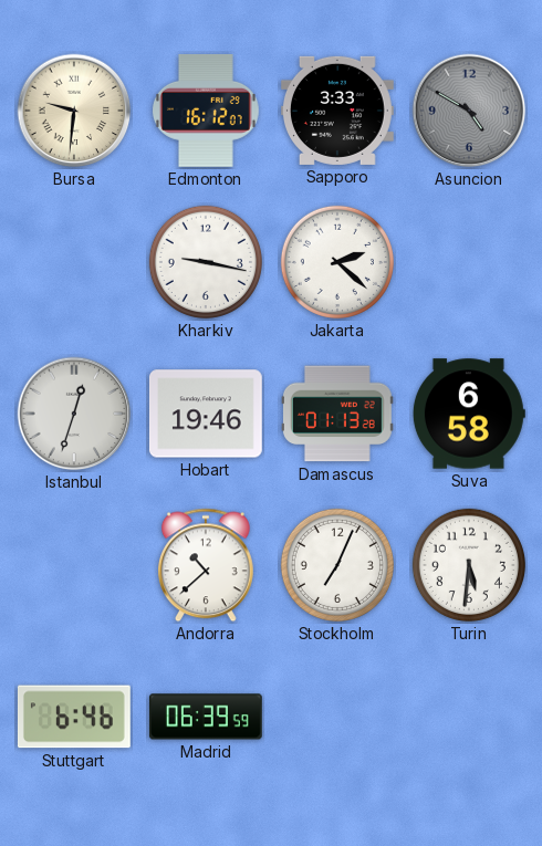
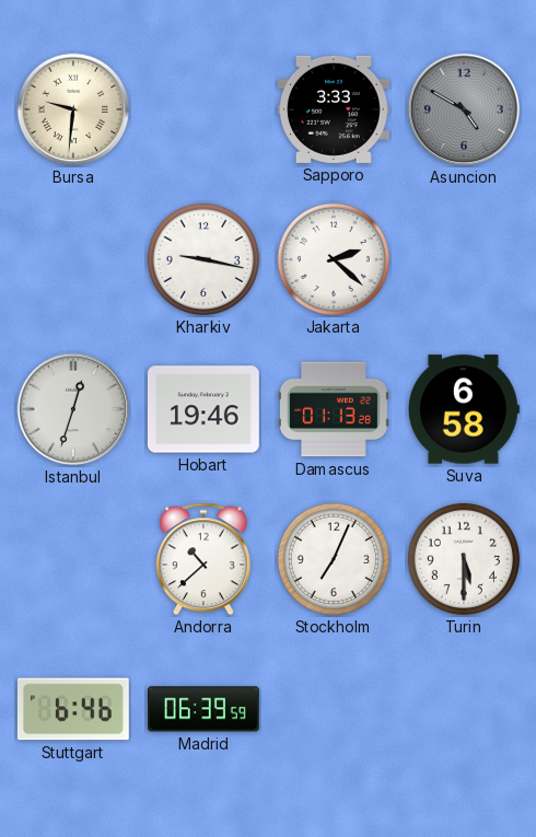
Edmonton: 16:12 -> none
Turin: 5:31 -> 5:30
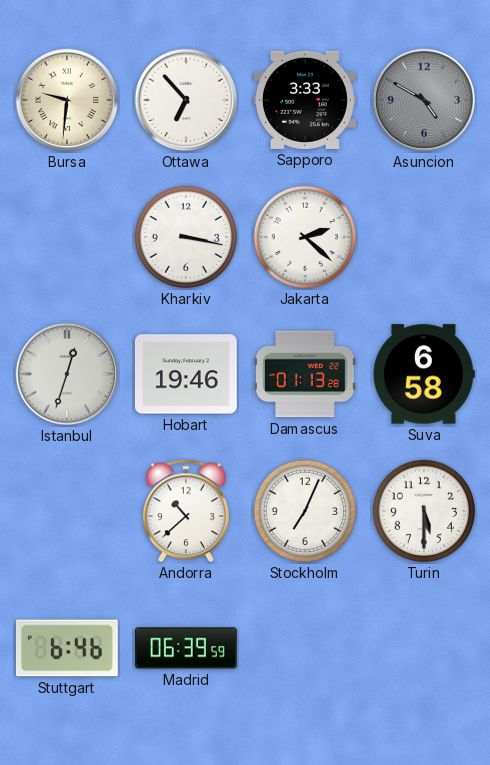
Ottawa: none -> 6:53
Kharkiv: 9:17 -> 3:17
